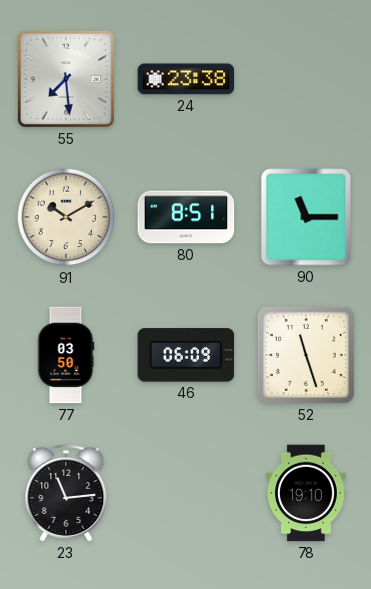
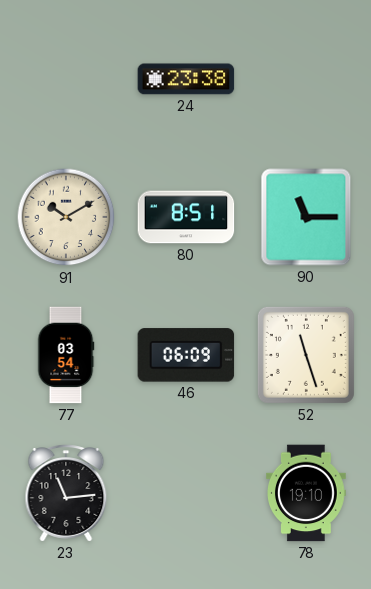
55: 7:29 -> none
77: 03:50 -> 03:54
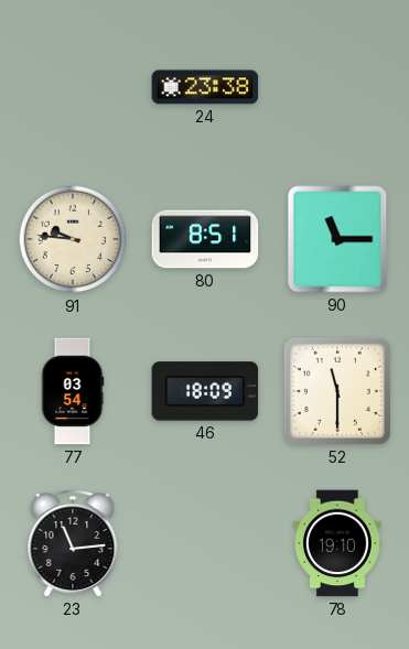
91: 10:10 -> 9:46
46: 06:09 -> 18:09
52: 11:27 -> 11:30
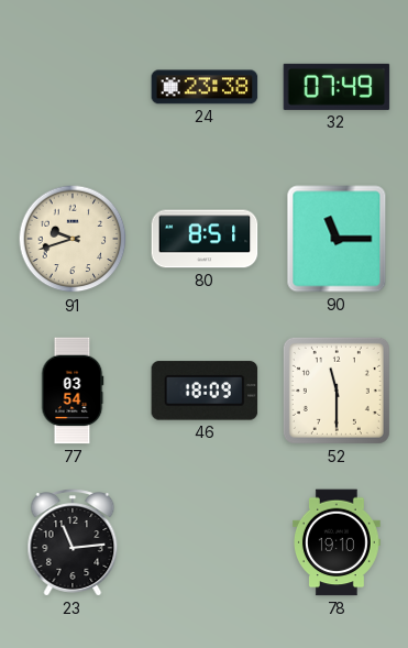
32: none -> 07:49
91: 9:46 -> 9:42
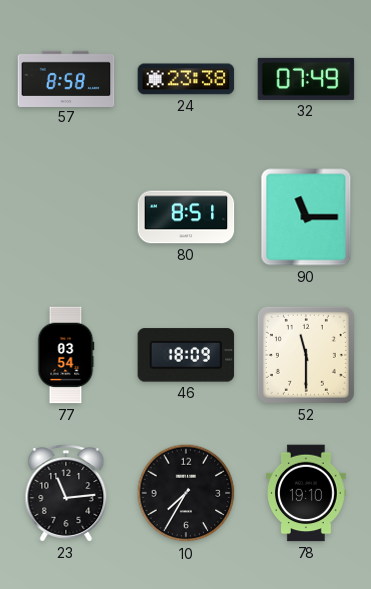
57: none -> 8:58
91: 9:42 -> none
10: none -> 7:35
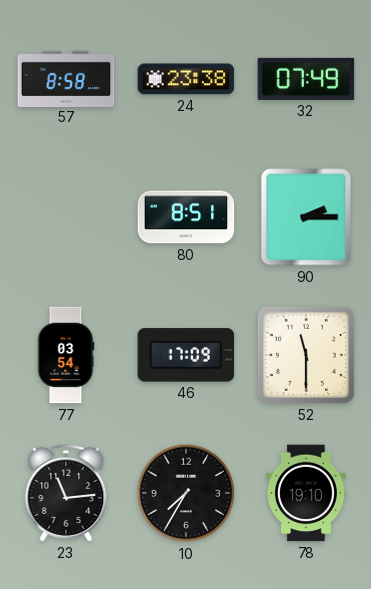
90: 11:15 -> 2:15
46: 18:09 -> 17:09
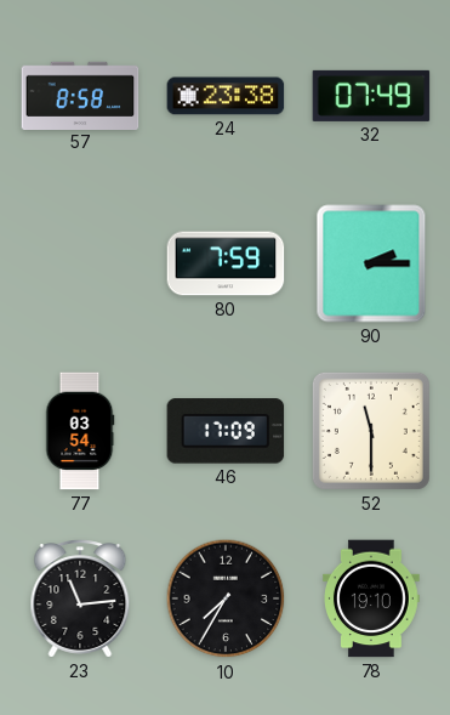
80: 8:51 -> 7:59
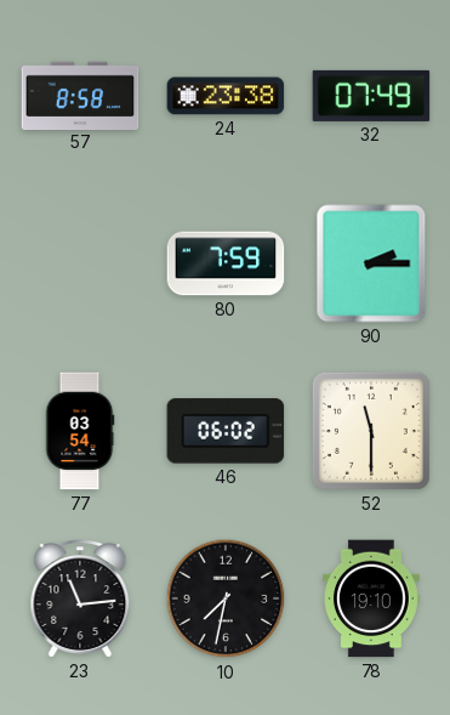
46: 17:09 -> 06:02
10: 7:35 -> 7:32
